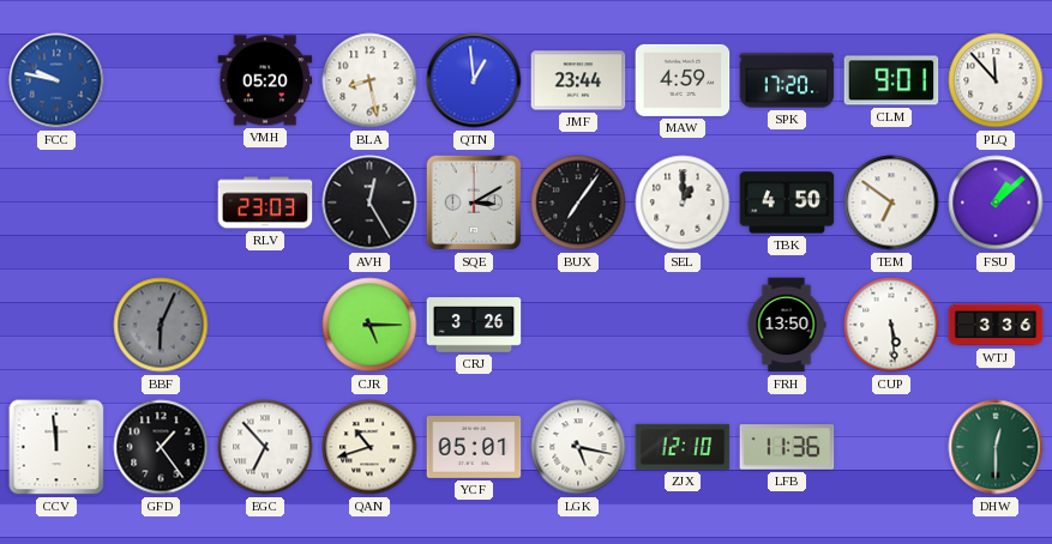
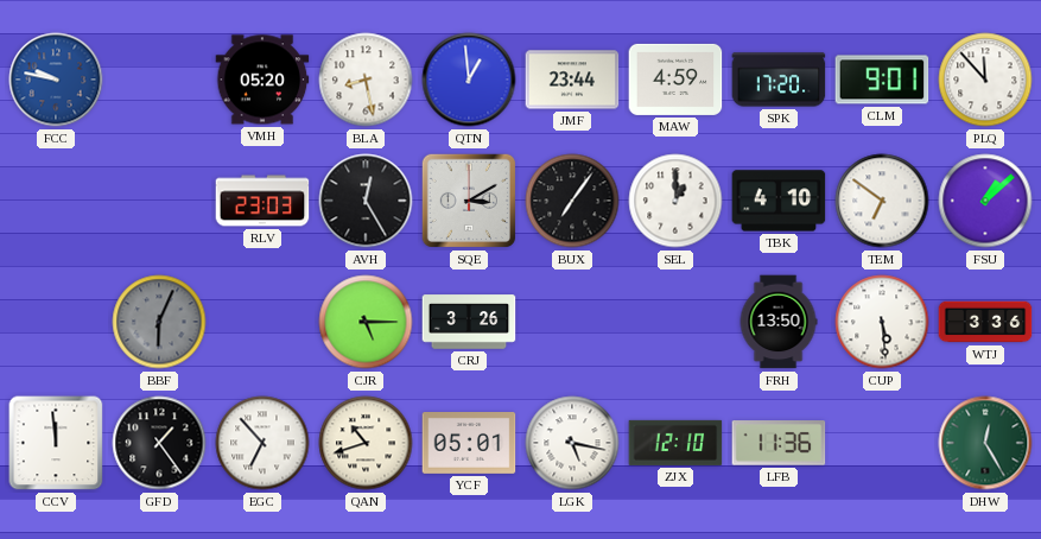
TBK: 4:50 -> 4:10
DHW: 12:30 -> 12:25
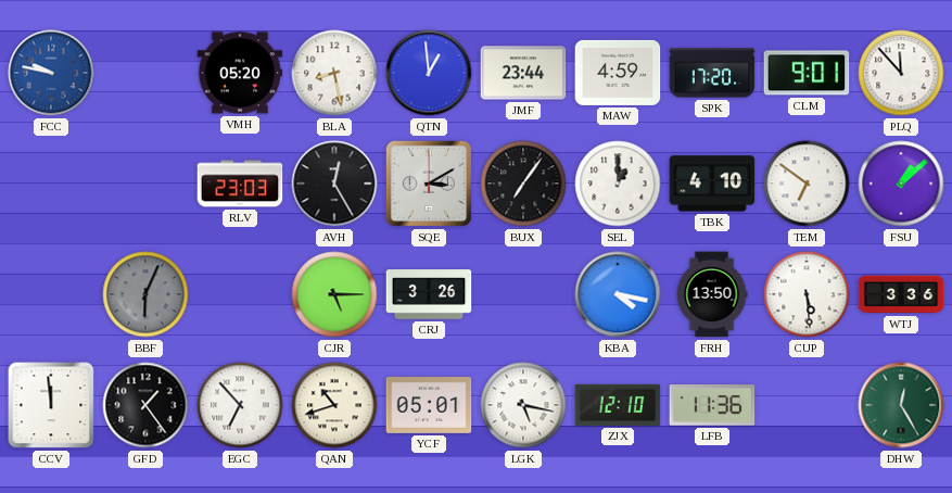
KBA: none -> 4:17
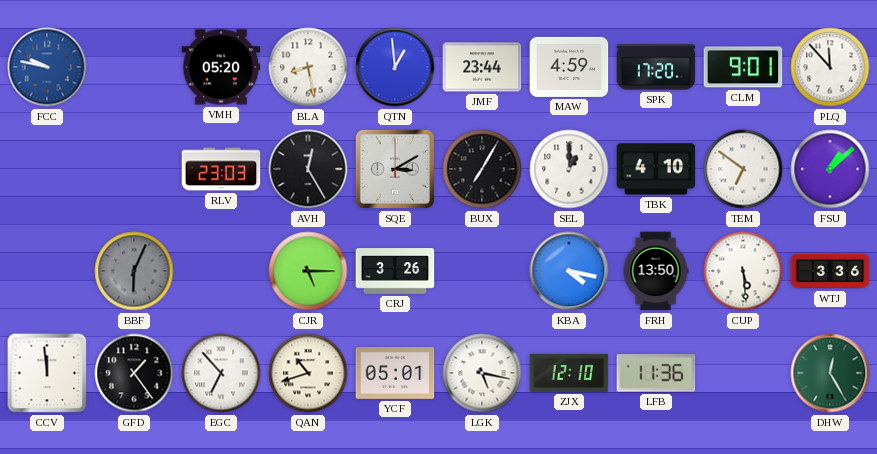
BUX: 7:06 -> 7:05
